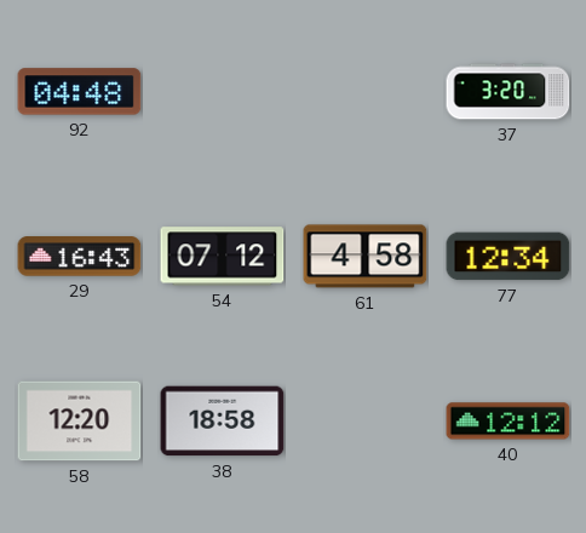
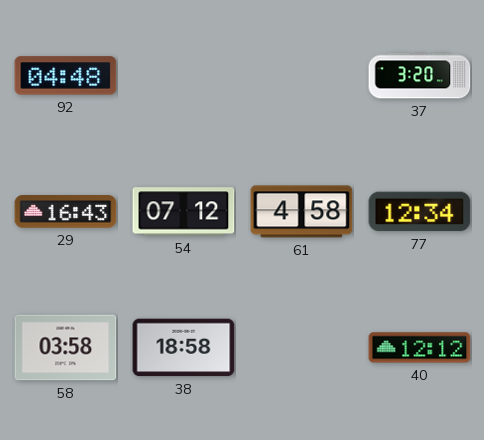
58: 12:20 -> 03:58
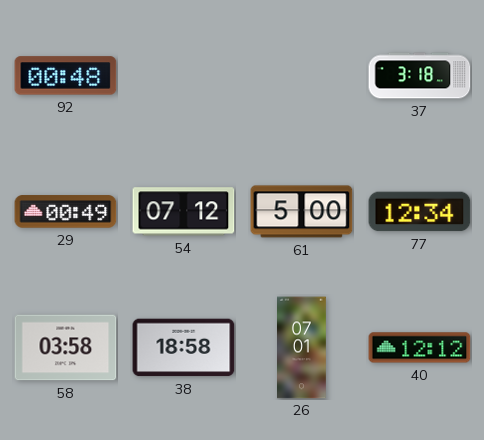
92: 04:48 -> 00:48
37: 3:20 -> 3:18
29: 16:43 -> 00:49
61: 4:58 -> 5:00
26: none -> 07:01
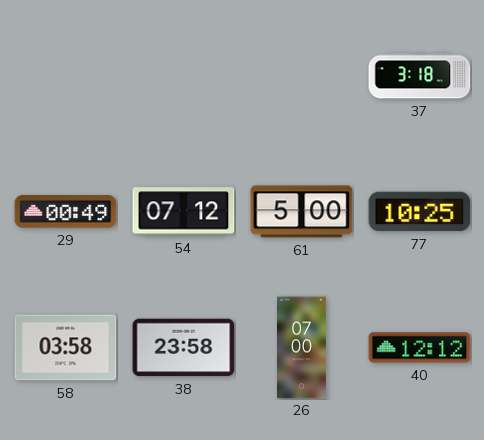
92: 00:48 -> none
77: 12:34 -> 10:25
38: 18:58 -> 23:58
26: 07:01 -> 07:00
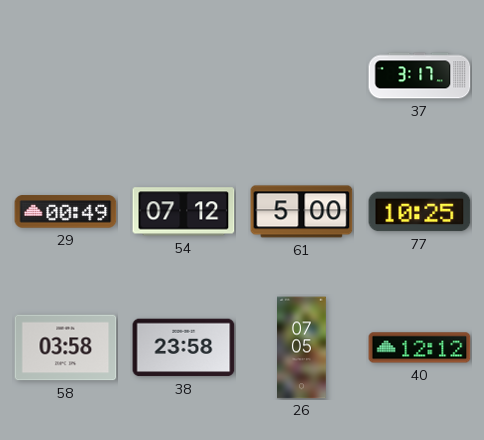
37: 3:18 -> 3:17
26: 07:00 -> 07:05
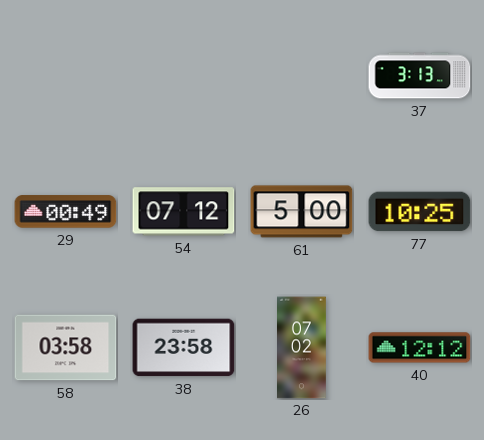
37: 3:17 -> 3:13
26: 07:05 -> 07:02
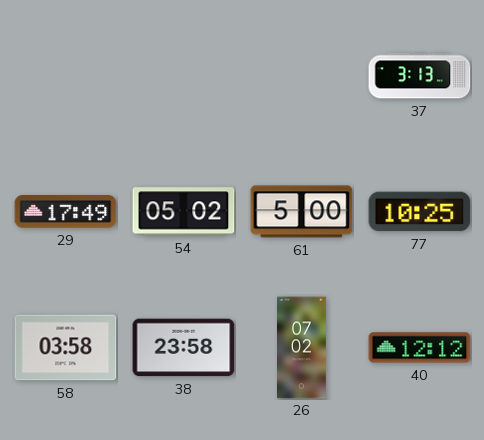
29: 00:49 -> 17:49
54: 07:12 -> 05:02
